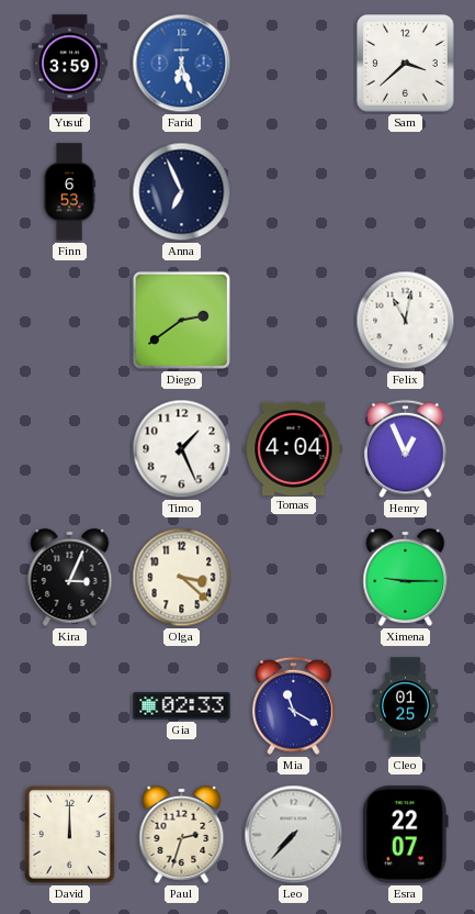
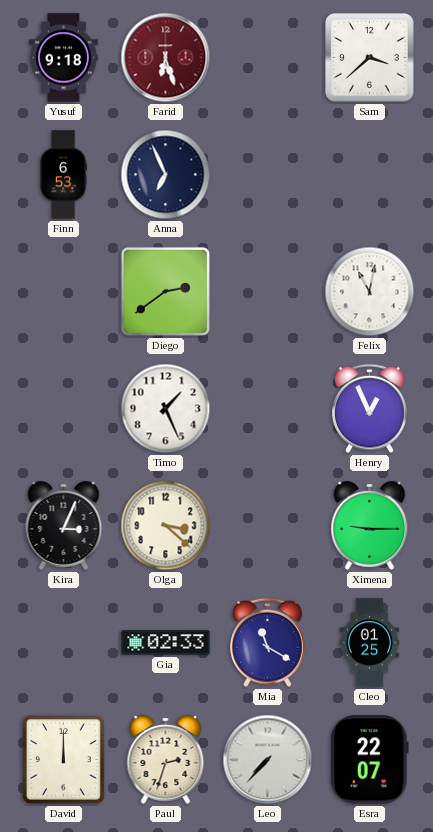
Yusuf: 3:59 -> 9:18
Farid dial: blue -> burgundy
Tomas: 4:04 -> none
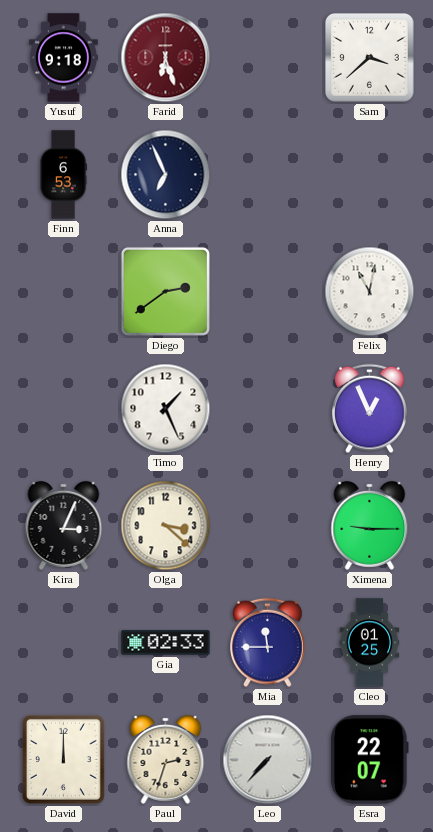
Mia: 11:20 -> 11:45
